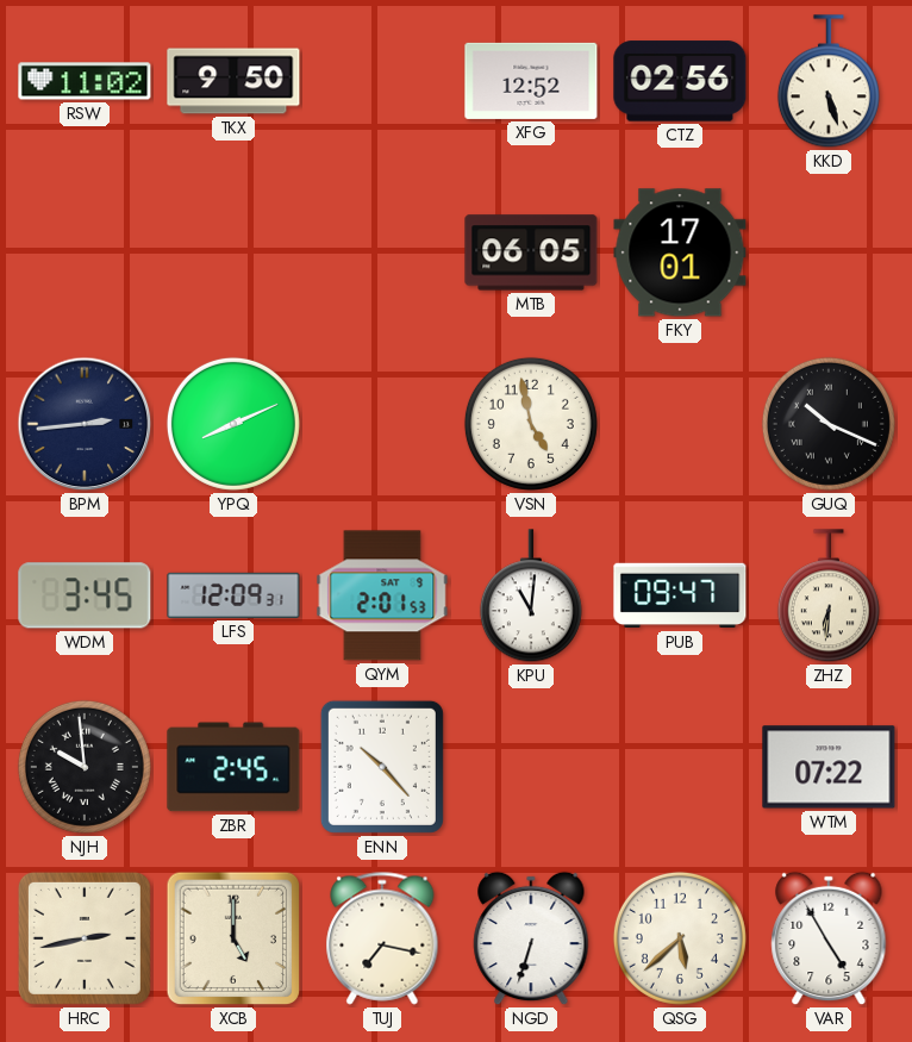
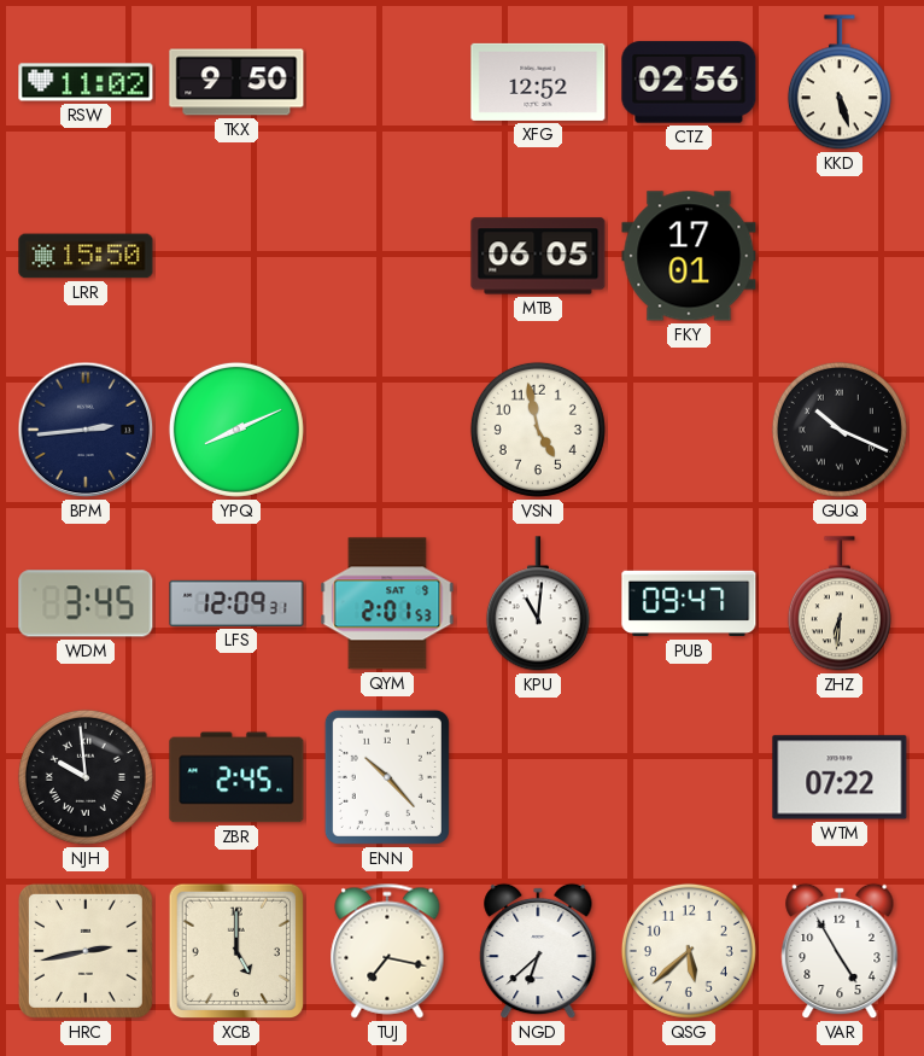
LRR: none -> 15:50
NGD: 6:33 -> 6:38
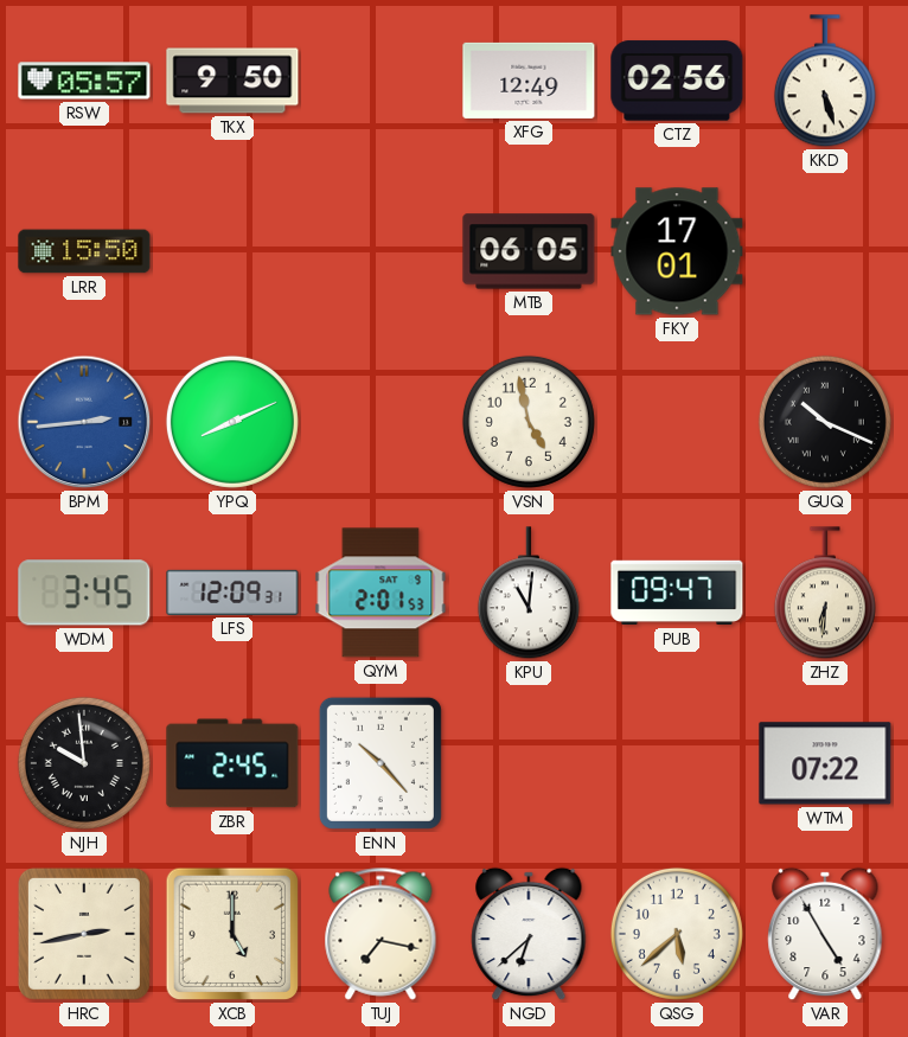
RSW: 11:02 -> 05:57
XFG: 12:52 -> 12:49
BPM dial: navy -> blue
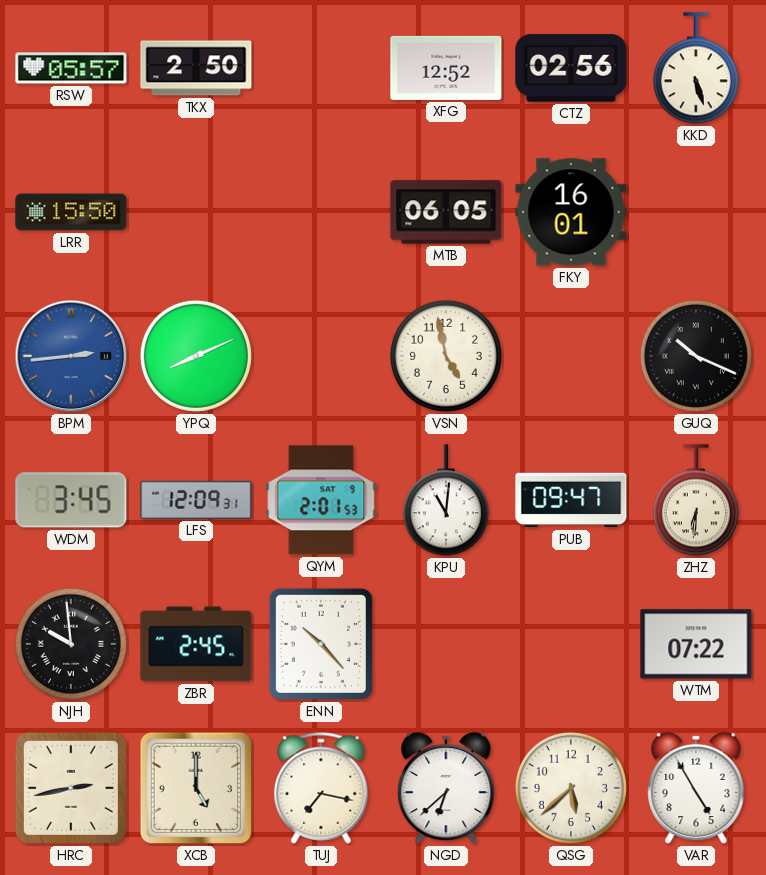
TKX: 9:50 -> 2:50
XFG: 12:49 -> 12:52
FKY: 17:01 -> 16:01
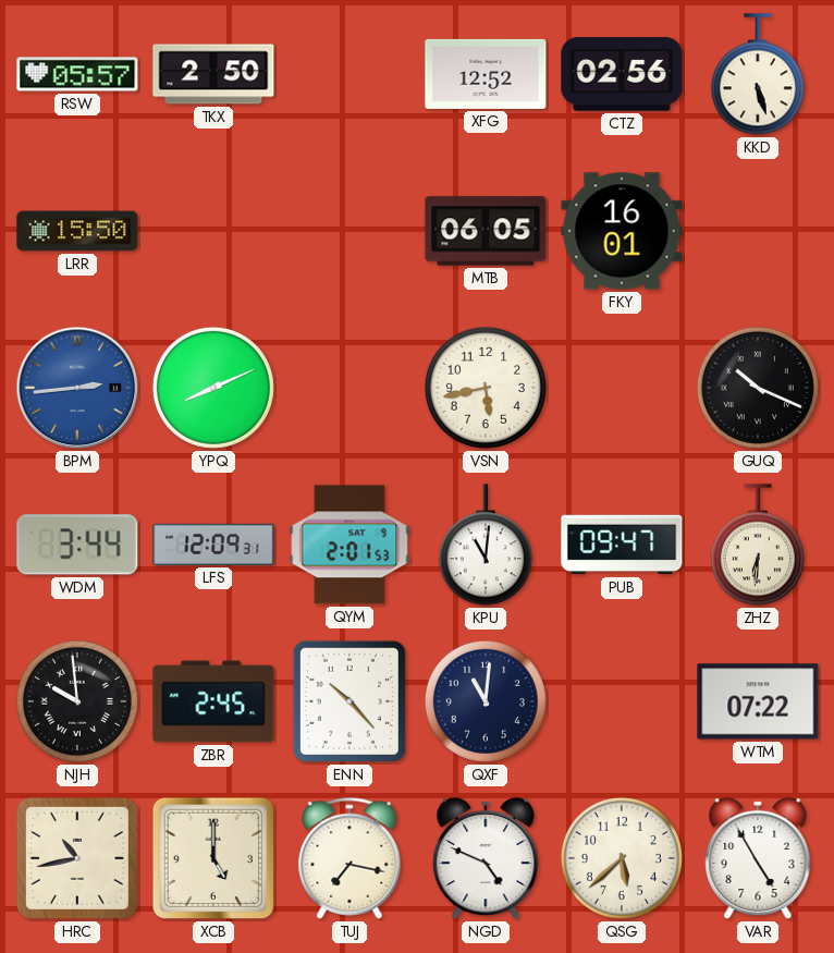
VSN: 4:58 -> 5:43
WDM: 3:45 -> 3:44
QXF: none -> 11:01
HRC: 2:43 -> 10:43
NGD: 6:38 -> 4:49
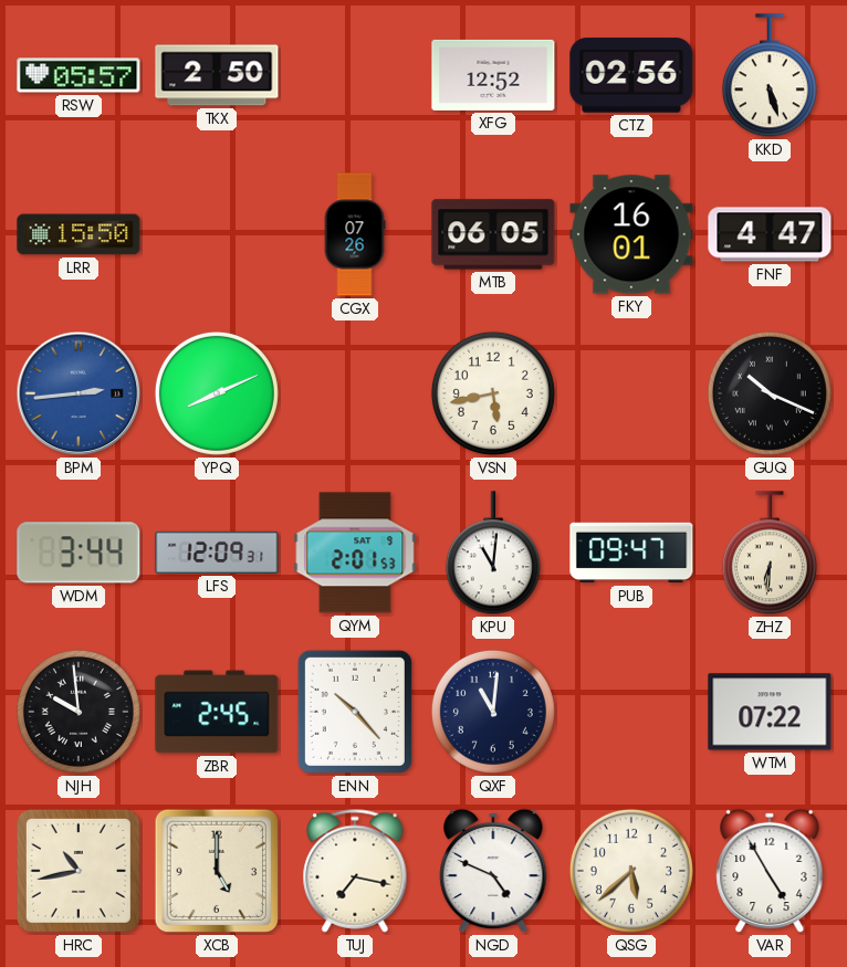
CGX: none -> 07:26
FNF: none -> 4:47
